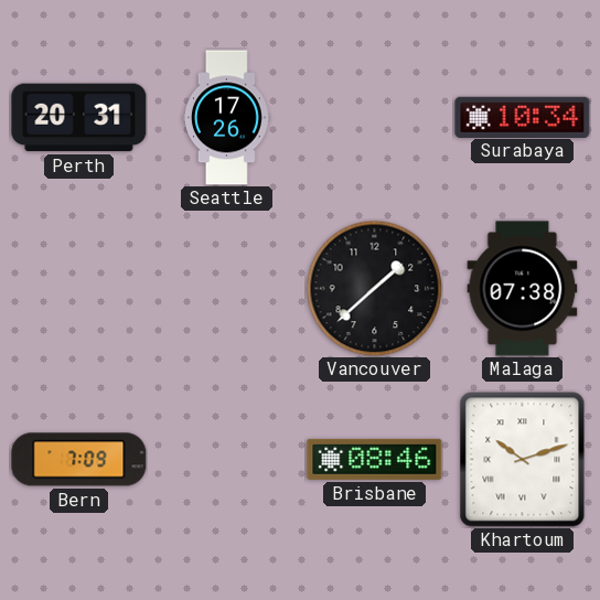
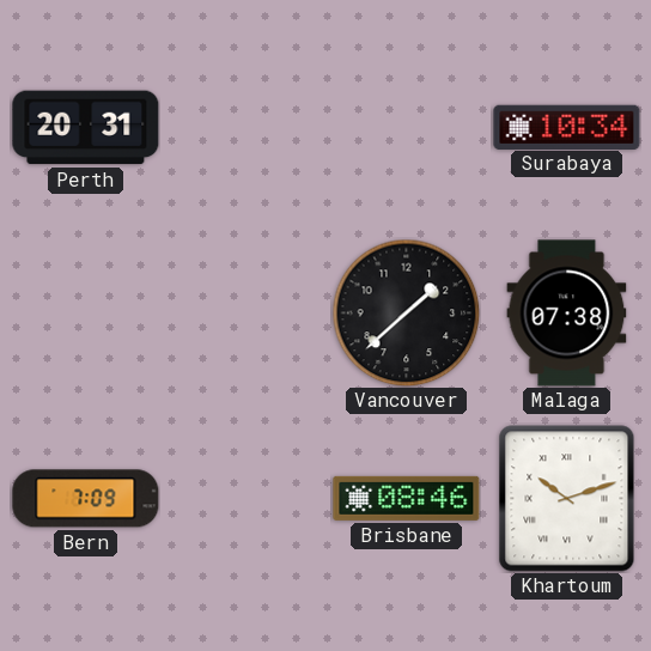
Seattle: 17:26 -> none
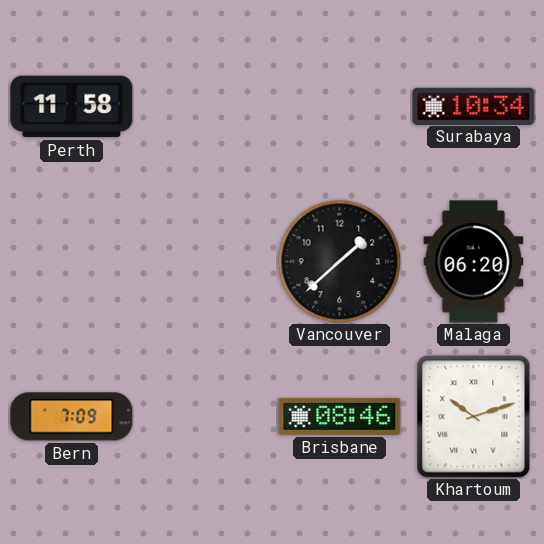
Perth: 20:31 -> 11:58
Malaga: 07:38 -> 06:20
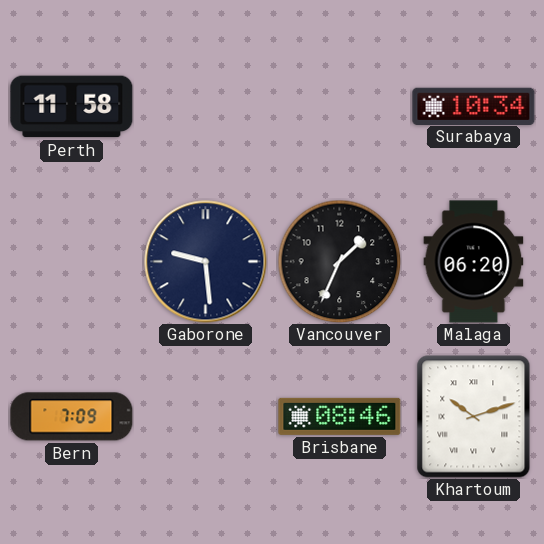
Gaborone: none -> 9:29
Vancouver: 1:38 -> 1:34
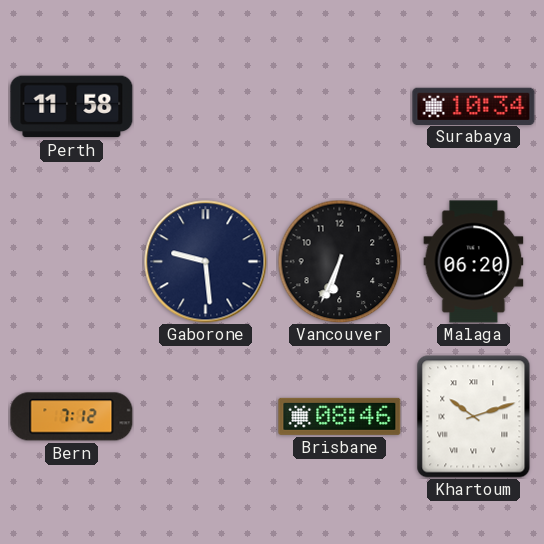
Vancouver: 1:34 -> 6:34
Bern: 7:09 -> 7:12
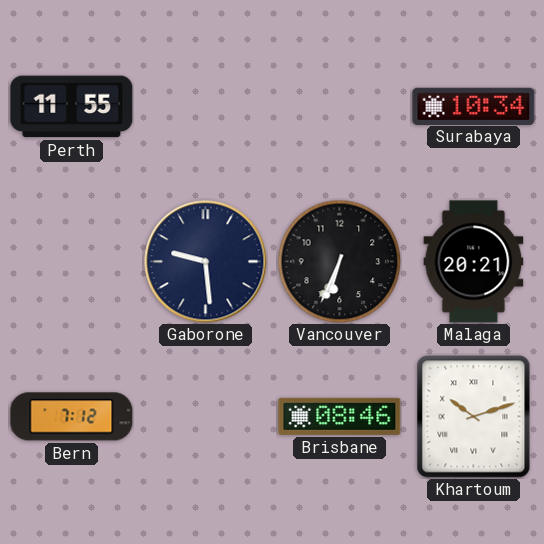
Perth: 11:58 -> 11:55
Malaga: 06:20 -> 20:21
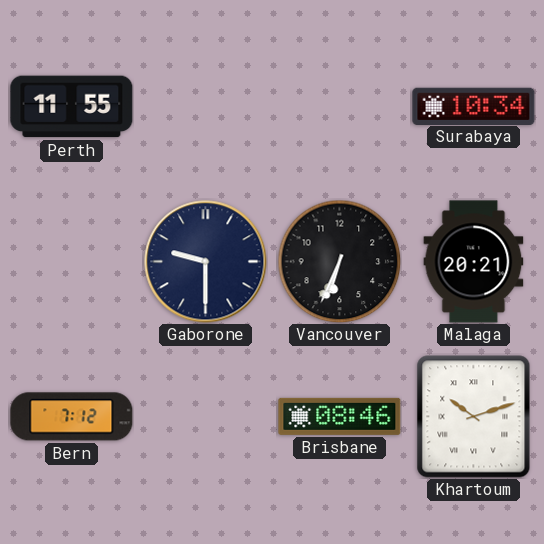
Gaborone: 9:29 -> 9:30
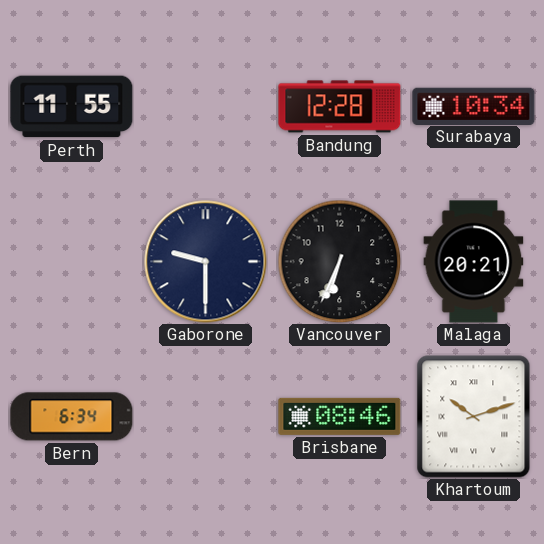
Bandung: none -> 12:28
Bern: 7:12 -> 6:34
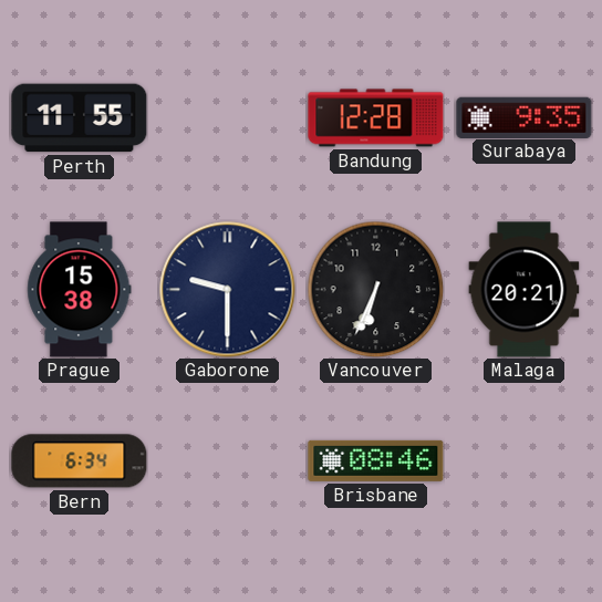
Surabaya: 10:34 -> 9:35
Prague: none -> 15:38
Khartoum: 10:12 -> none
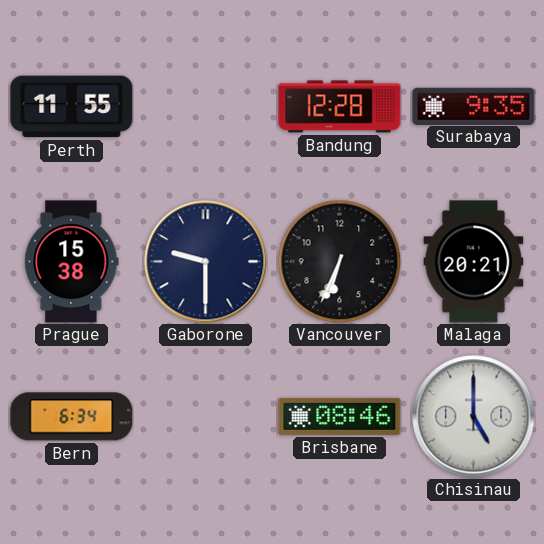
Chisinau: none -> 5:00
